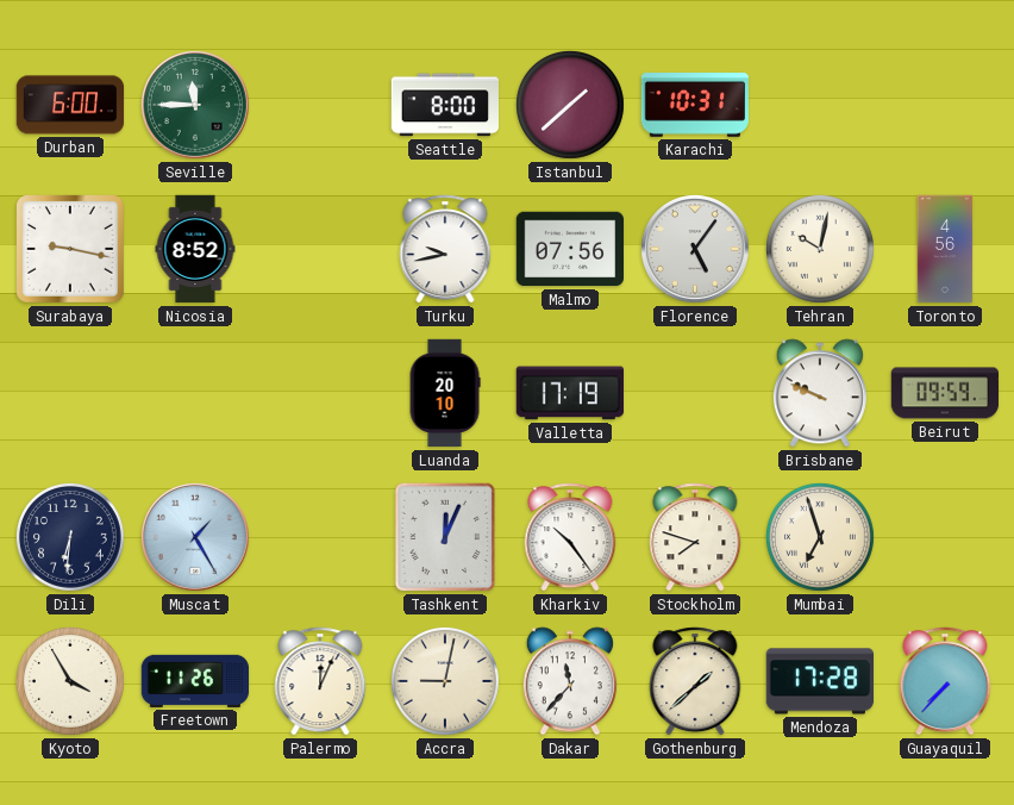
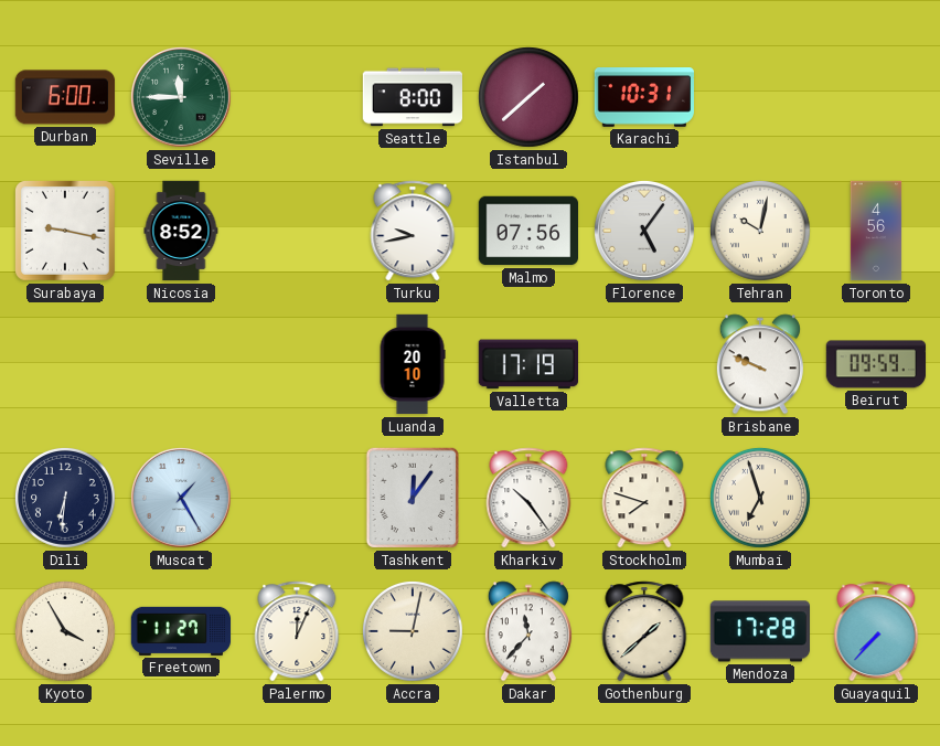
Tashkent: 12:04 -> 12:06
Freetown: 11:26 -> 11:27
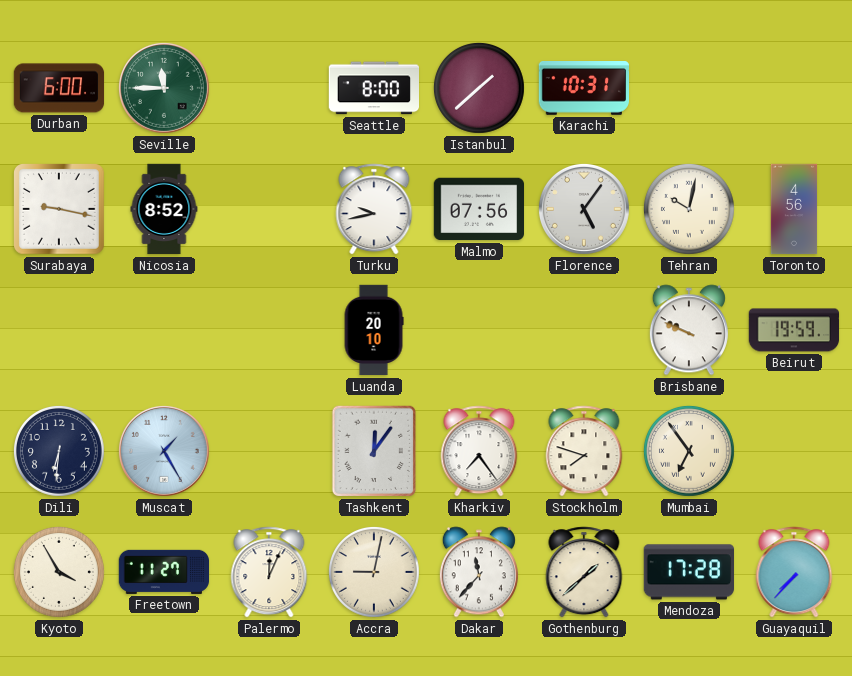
Valletta: 17:19 -> none
Beirut: 09:59 -> 19:59
Kharkiv: 10:24 -> 7:24
Mumbai: 6:57 -> 6:54
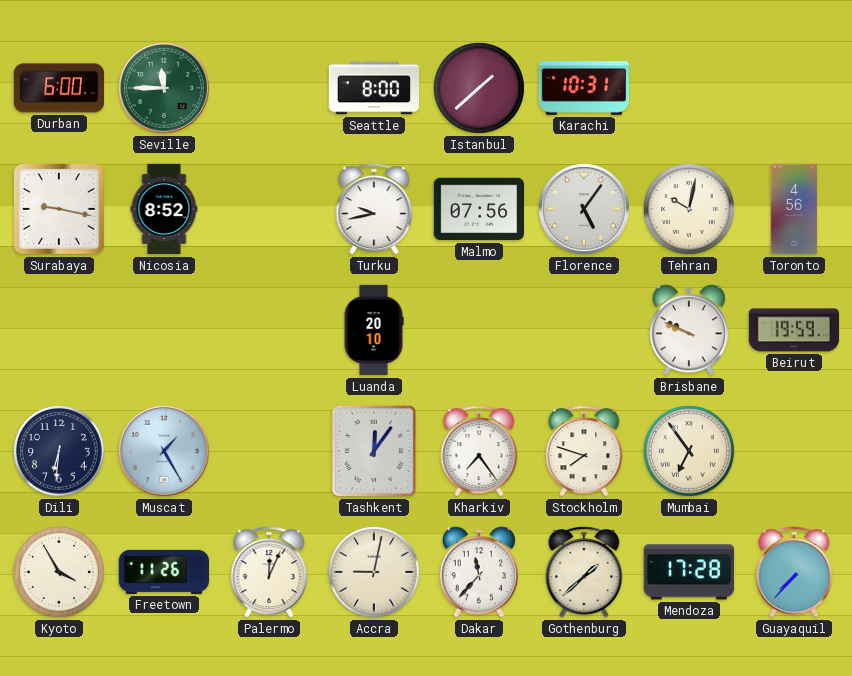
Freetown: 11:27 -> 11:26
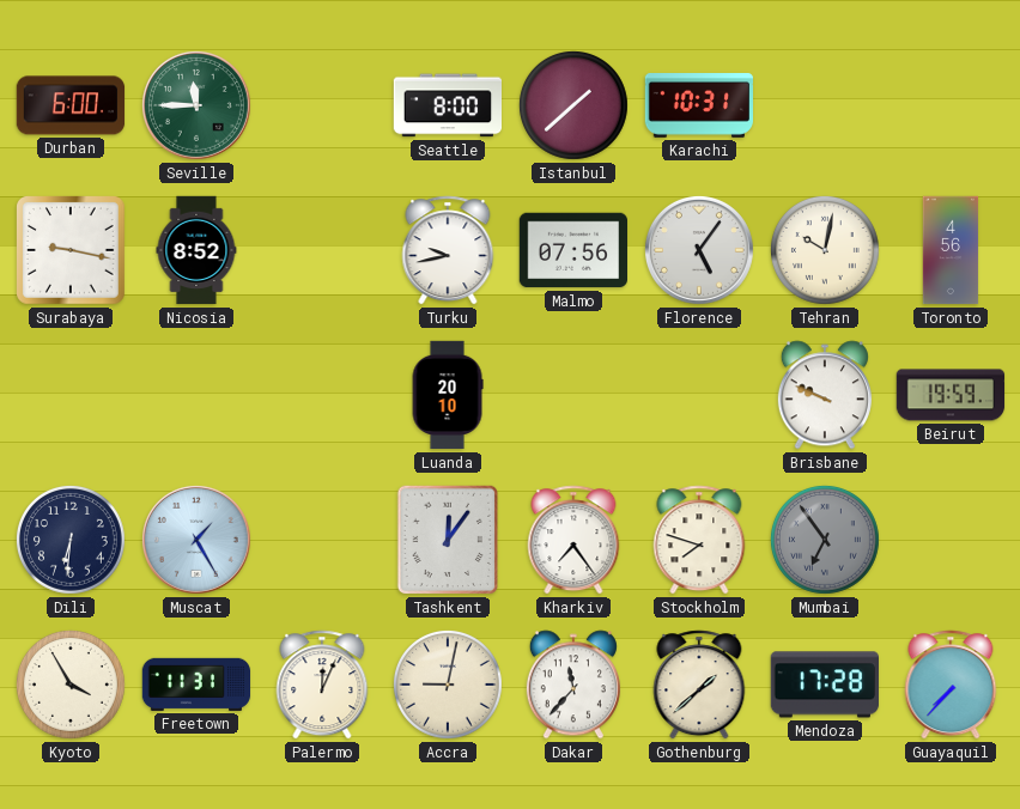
Mumbai dial: cream -> grey
Freetown: 11:26 -> 11:31
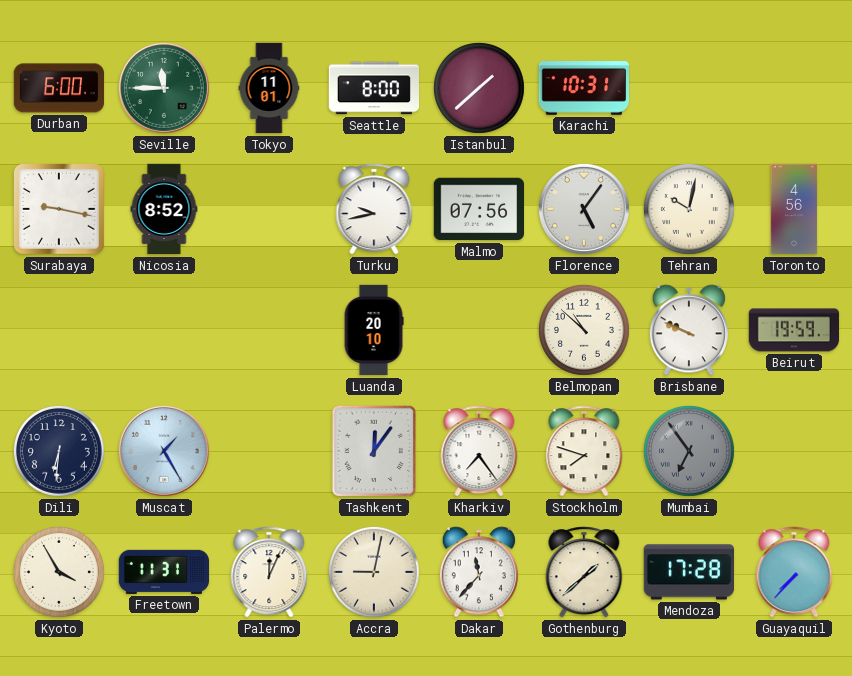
Tokyo: none -> 11:01
Belmopan: none -> 10:52
